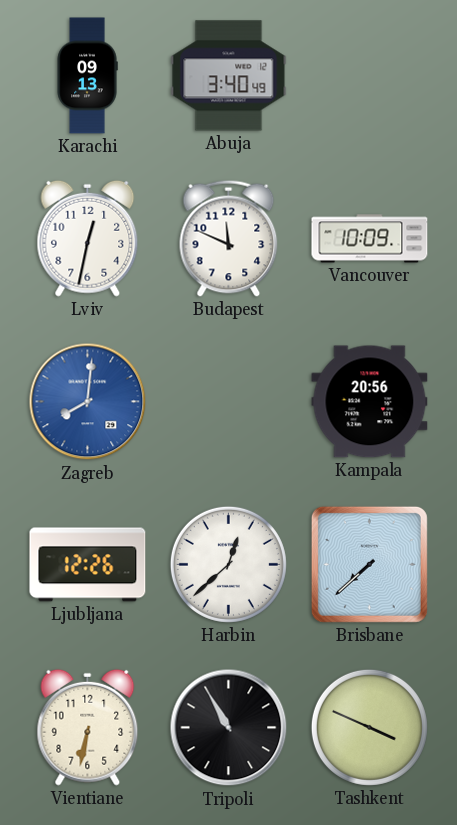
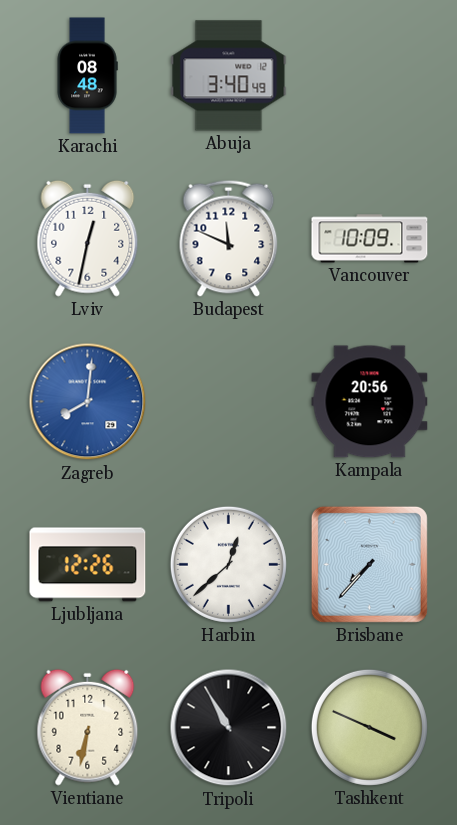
Karachi: 09:13 -> 08:48
Brisbane: 7:38 -> 7:37
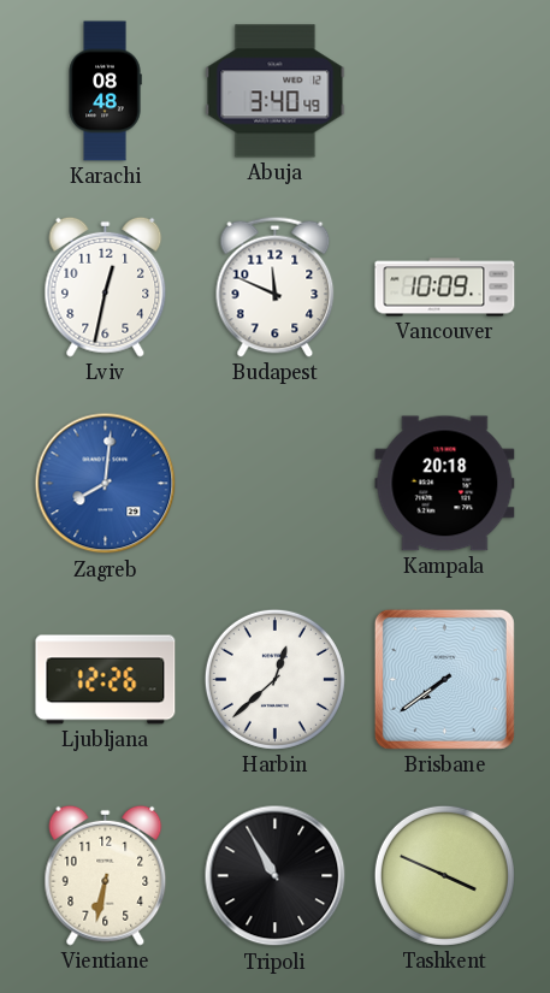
Kampala: 20:56 -> 20:18
Brisbane: 7:37 -> 7:39
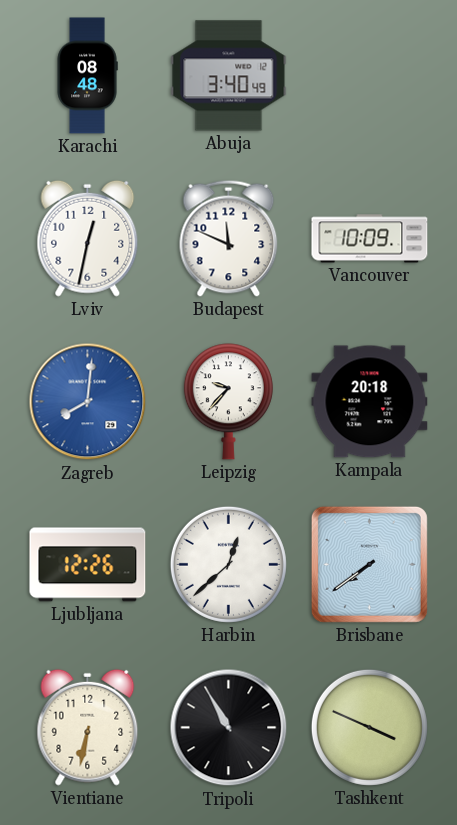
Leipzig: none -> 9:37
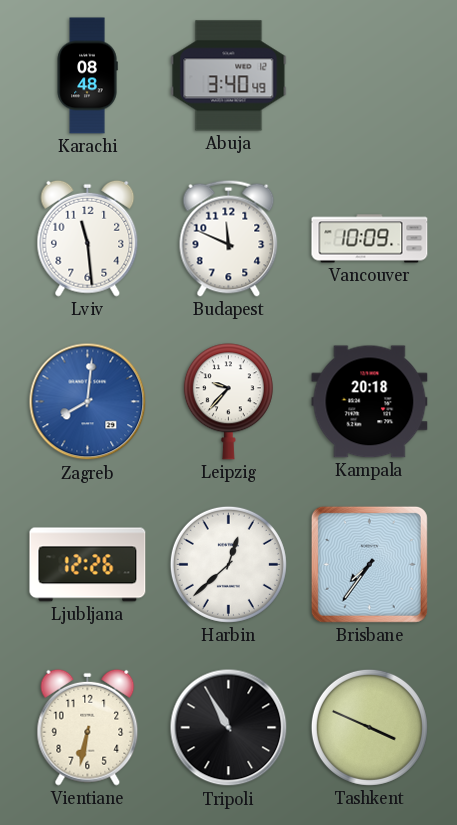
Lviv: 12:32 -> 11:29
Brisbane: 7:39 -> 7:36
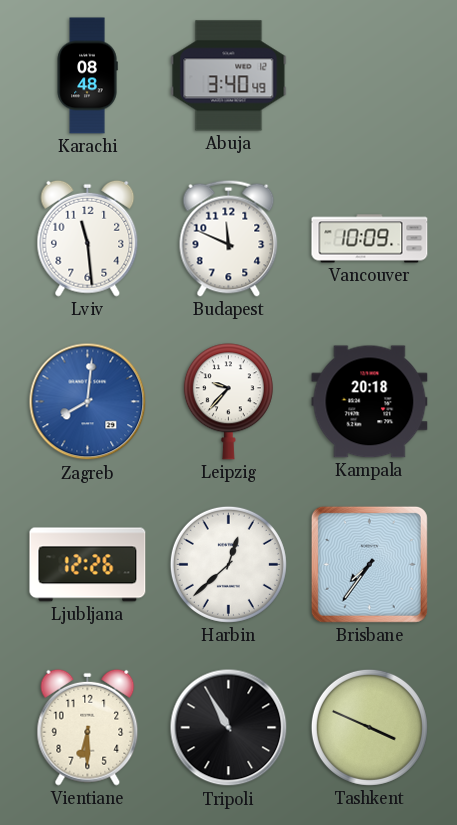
Vientiane: 6:32 -> 6:30
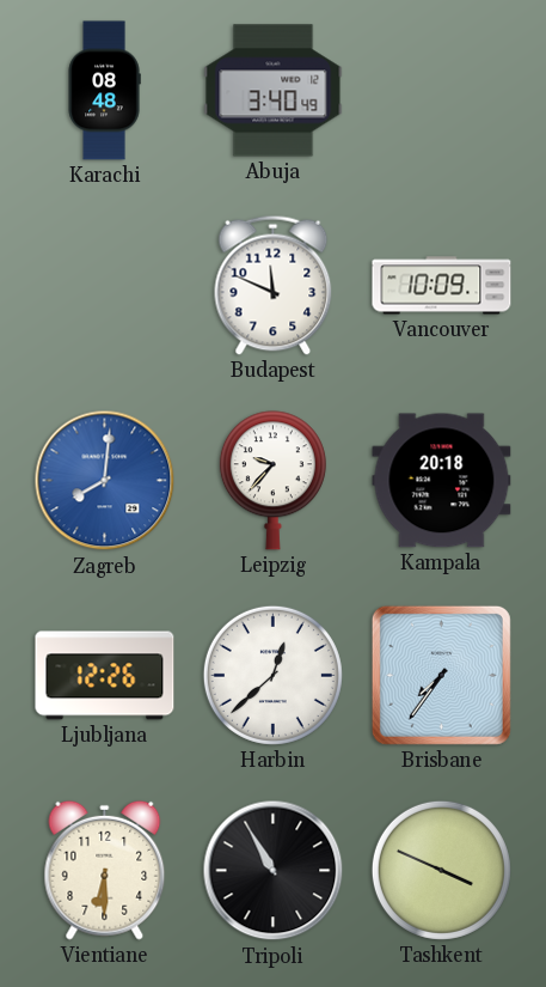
Lviv: 11:29 -> none
